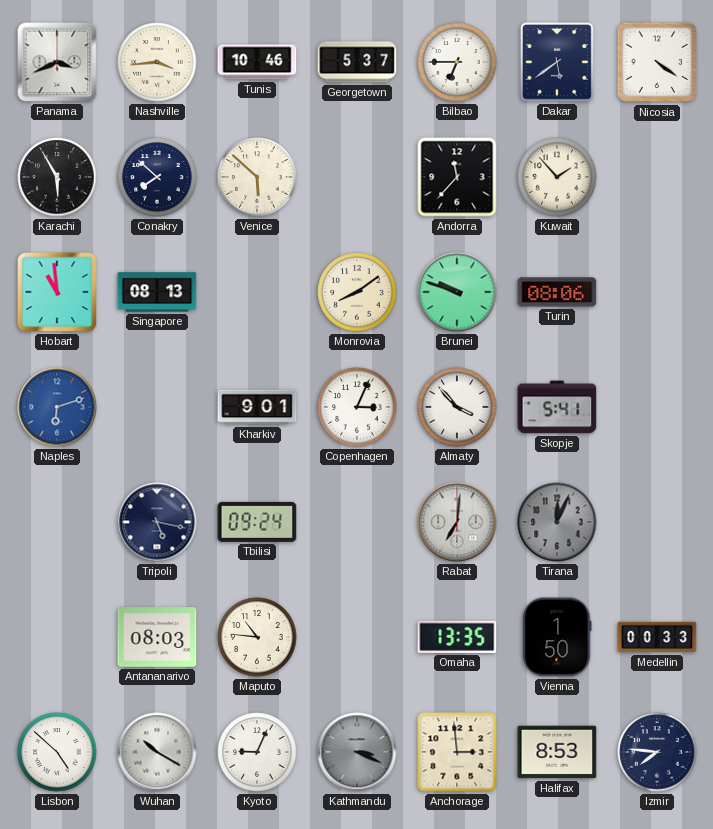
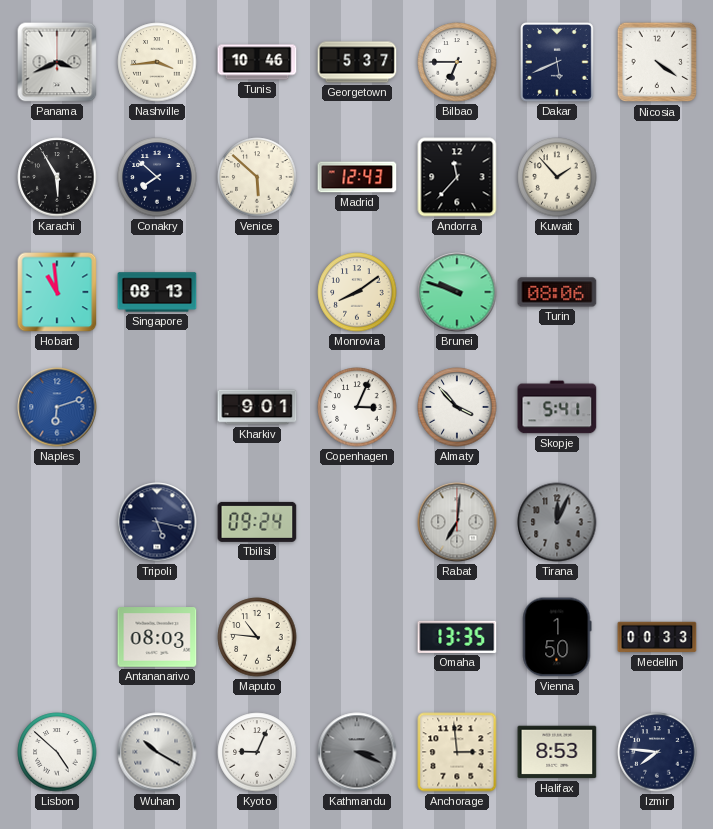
Dakar: 5:39 -> 5:41
Madrid: none -> 12:43
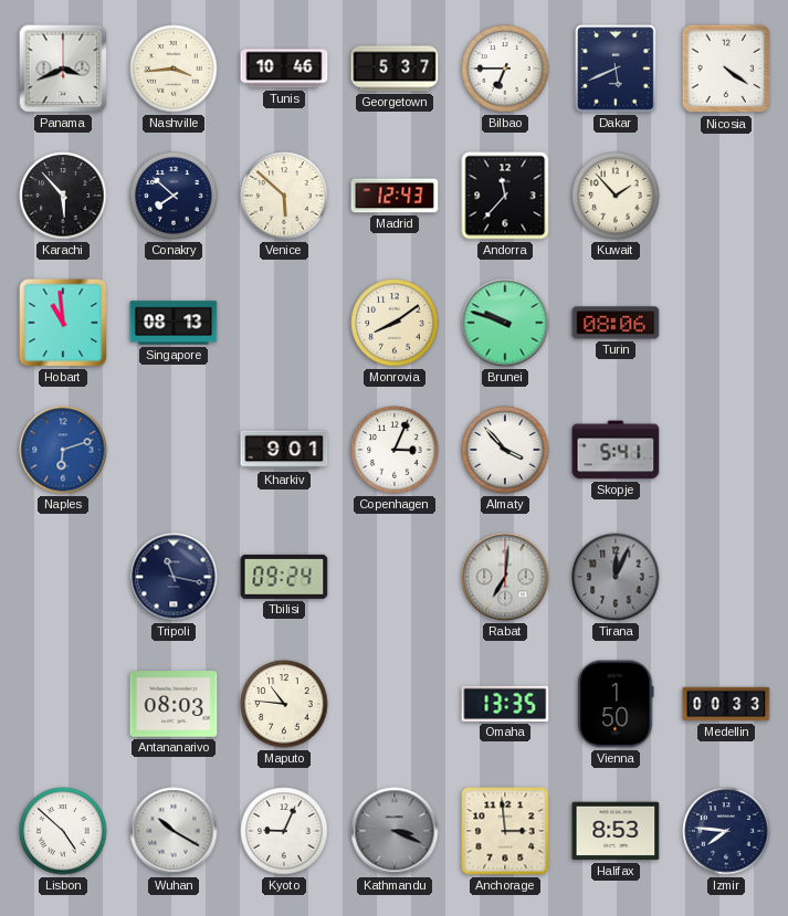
Karachi: 5:55 -> 5:53
Tripoli: 5:17 -> 11:17
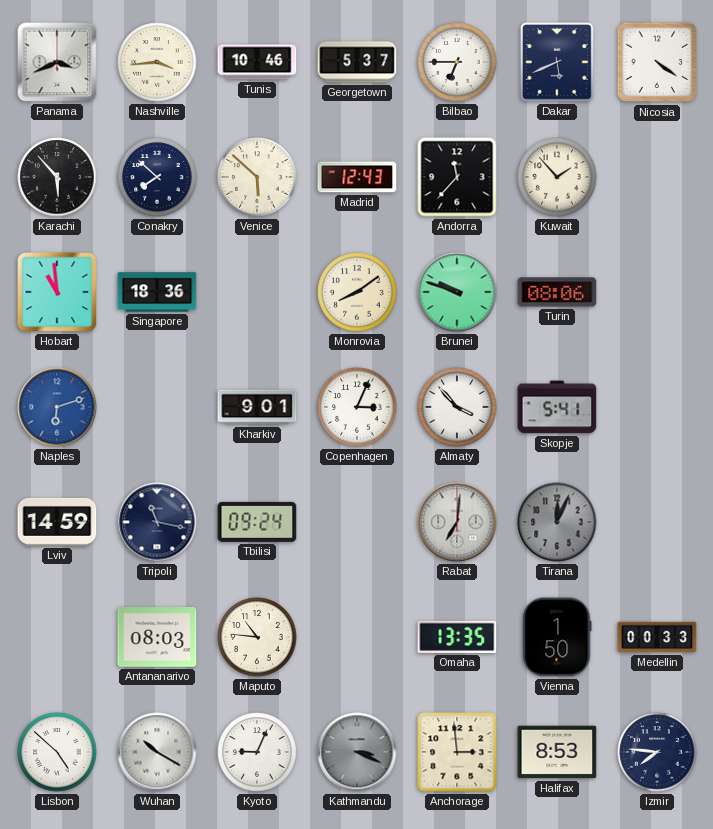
Singapore: 08:13 -> 18:36
Lviv: none -> 14:59
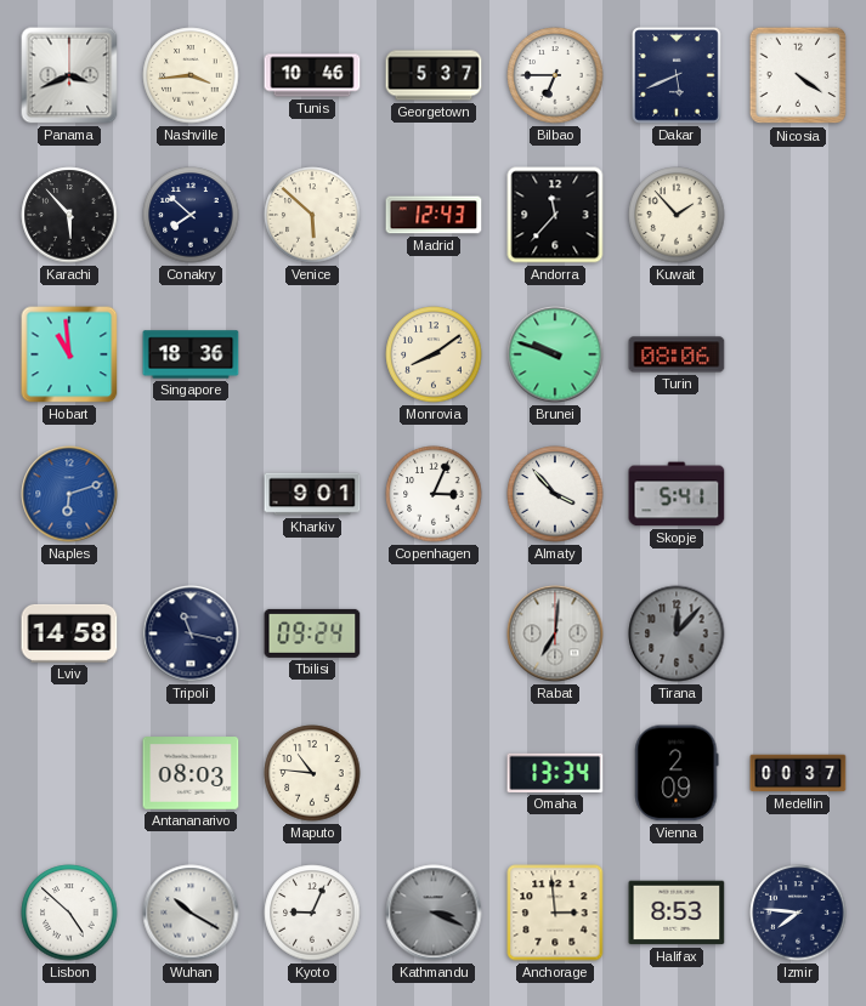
Lviv: 14:59 -> 14:58
Tirana: 12:04 -> 12:07
Omaha: 13:35 -> 13:34
Vienna: 1:50 -> 2:09
Medellin: 00:33 -> 00:37
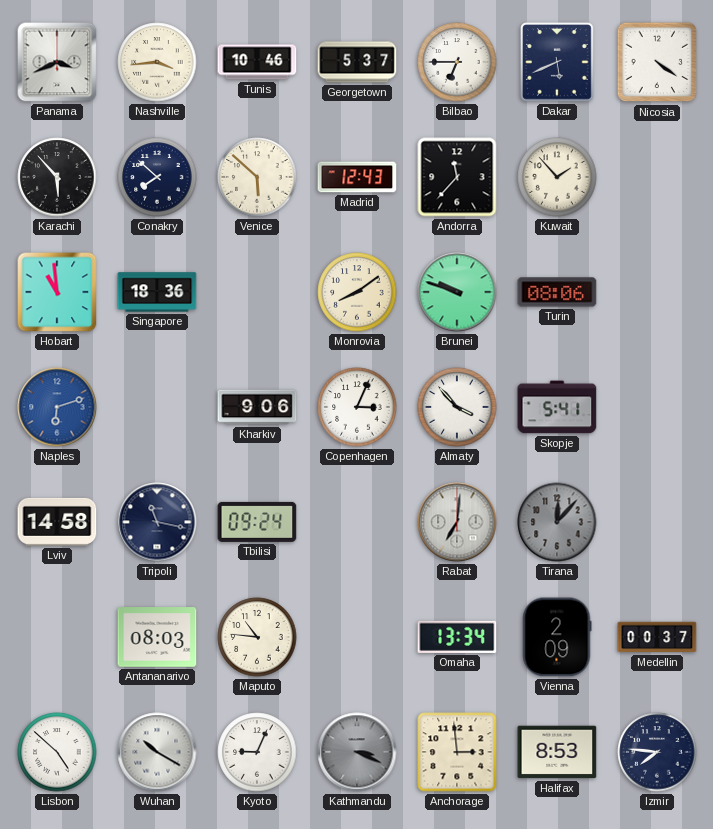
Kharkiv: 9:01 -> 9:06
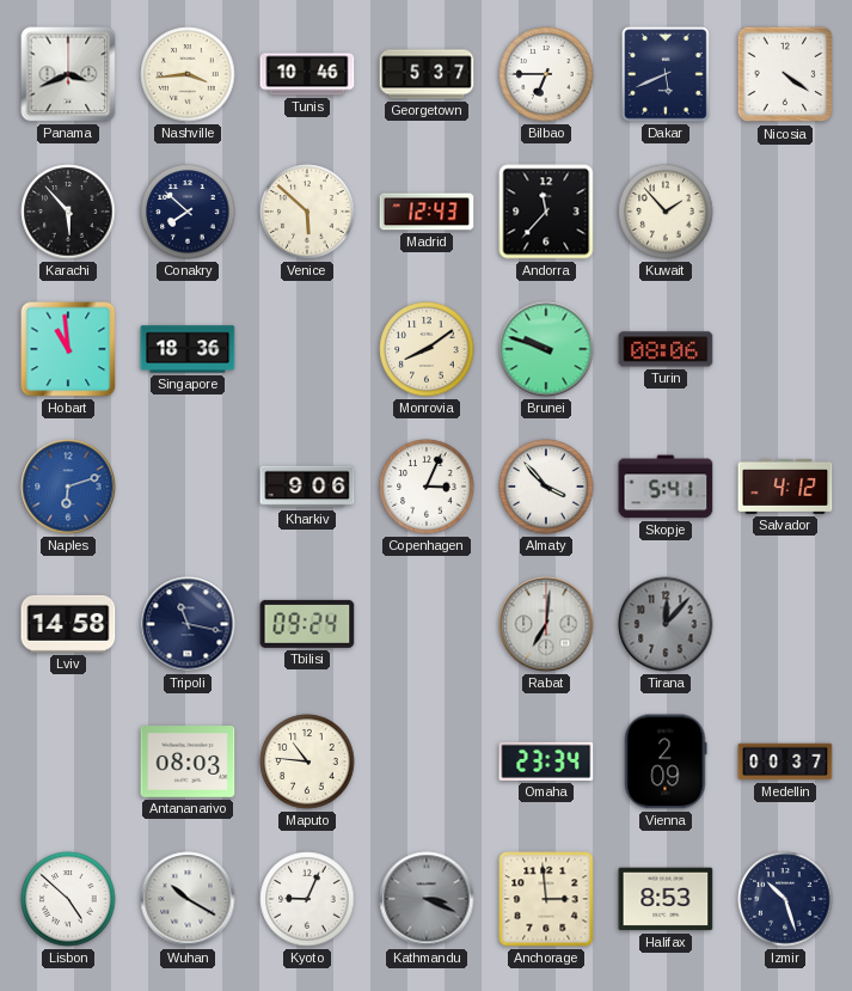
Salvador: none -> 4:12
Omaha: 13:34 -> 23:34
Izmir: 7:46 -> 10:27
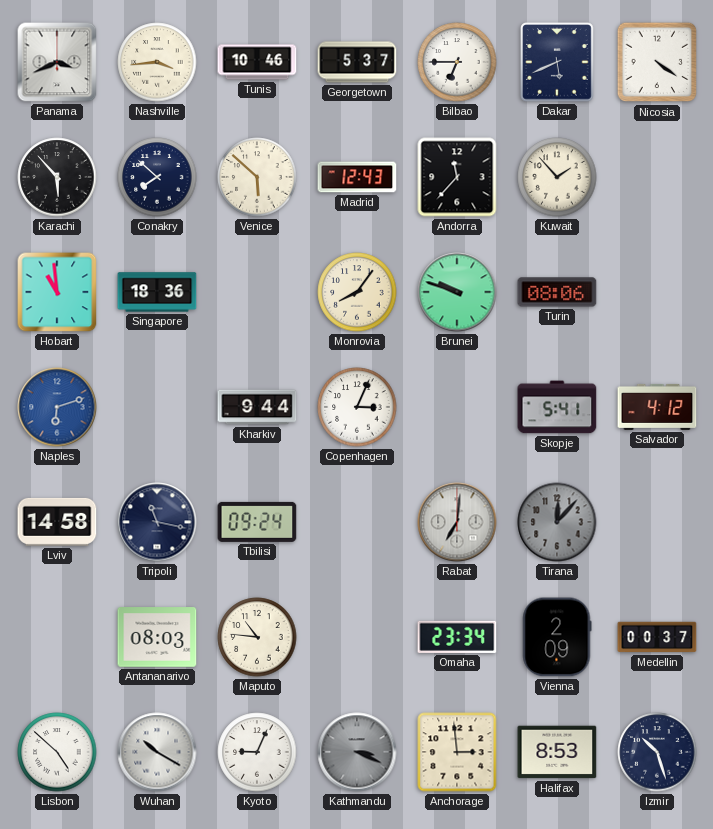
Monrovia: 8:09 -> 8:06
Kharkiv: 9:06 -> 9:44
Almaty: 3:53 -> none
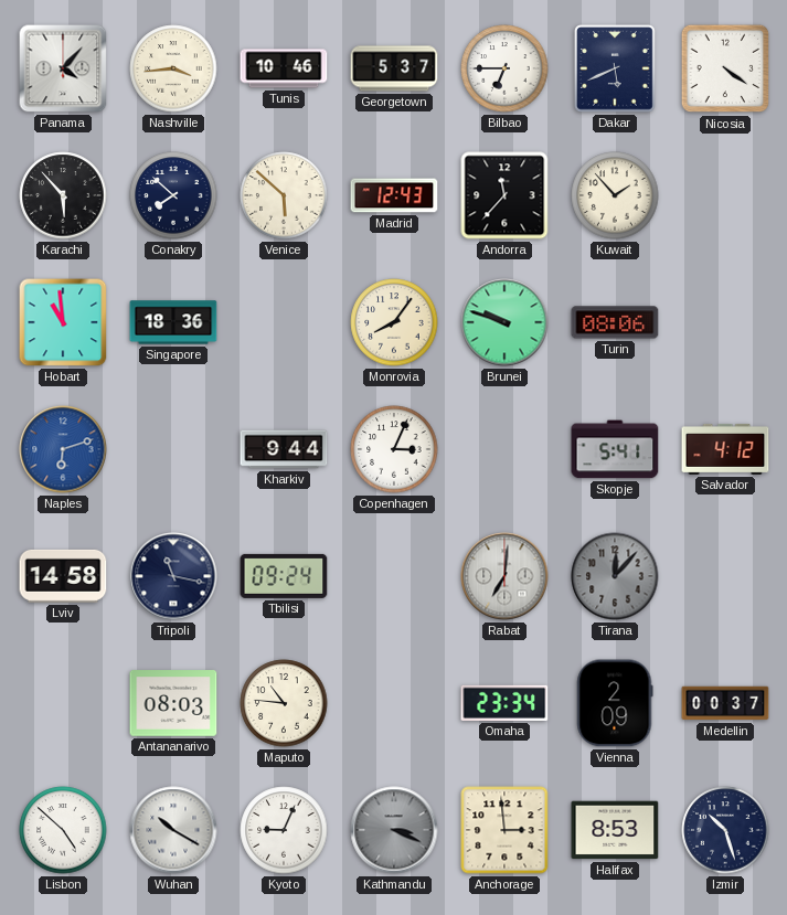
Panama: 3:41 -> 4:07
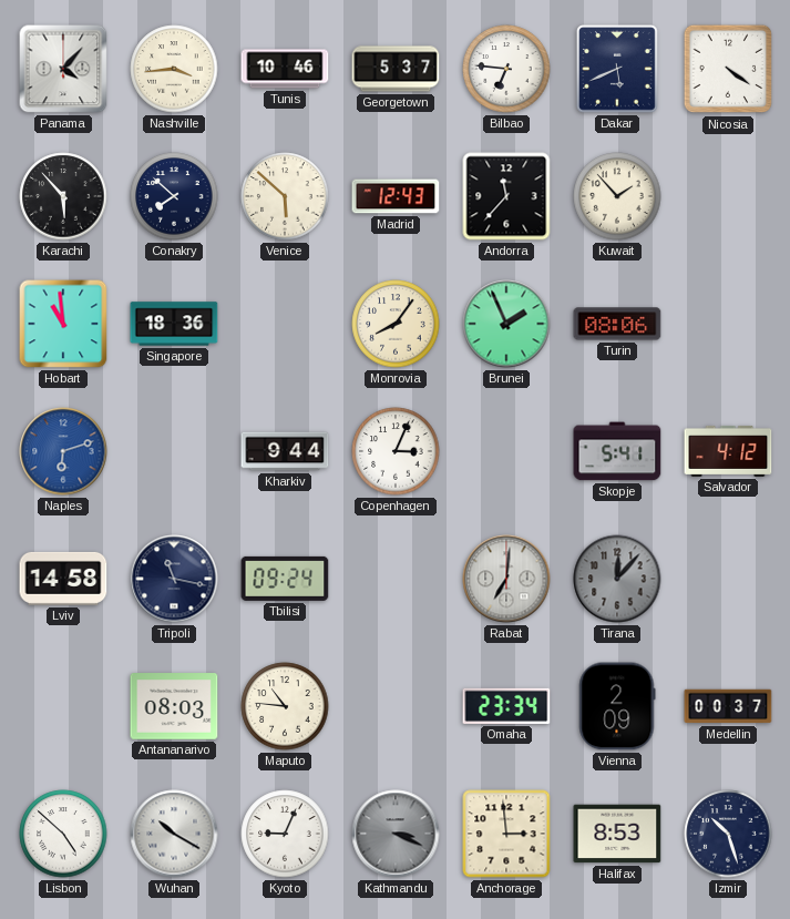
Bilbao: 6:45 -> 6:46
Brunei: 9:48 -> 1:56
